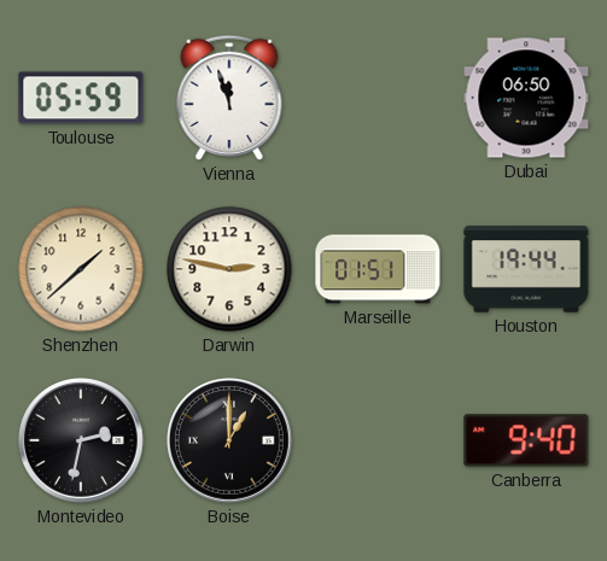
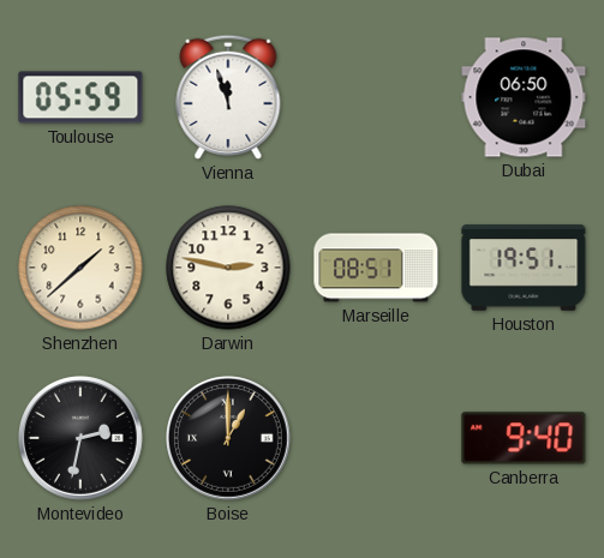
Marseille: 01:51 -> 08:51
Houston: 19:44 -> 19:51
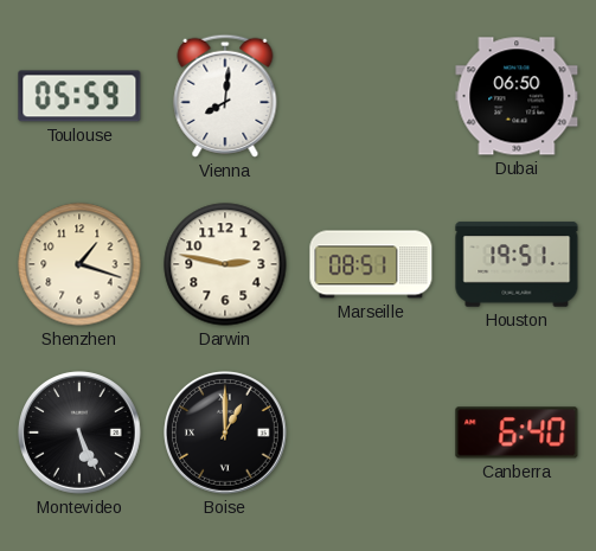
Vienna: 11:57 -> 8:01
Shenzhen: 1:38 -> 1:18
Montevideo: 2:32 -> 5:26
Canberra: 9:40 -> 6:40
